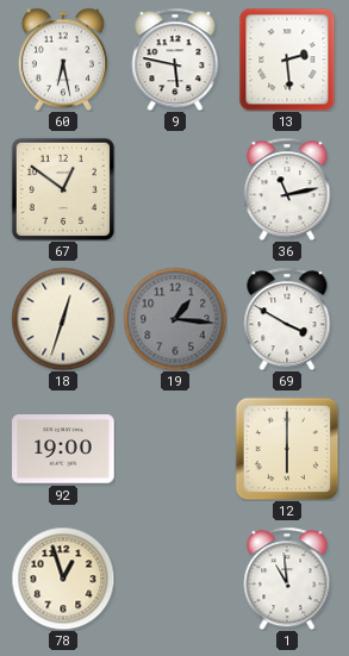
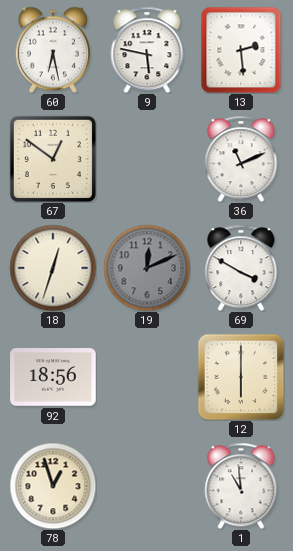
36: 11:13 -> 11:11
19: 1:16 -> 12:11
92: 19:00 -> 18:56
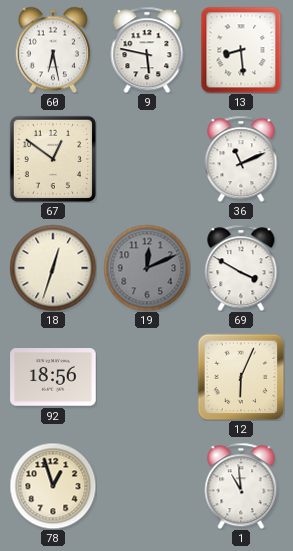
13: 2:29 -> 8:29
12: 6:00 -> 6:04
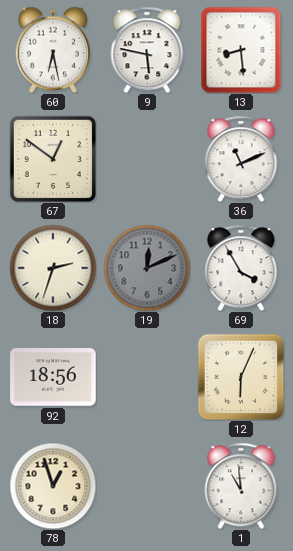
18: 12:33 -> 2:33
69: 3:50 -> 3:55
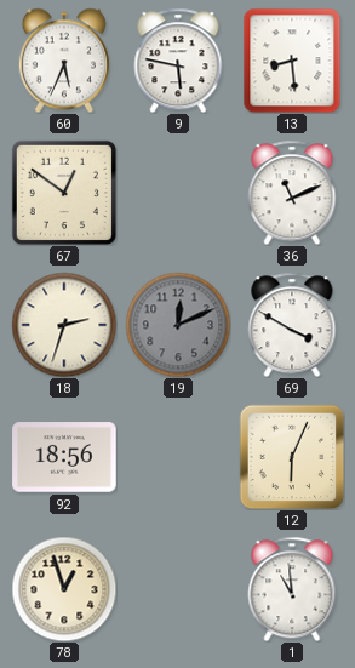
60: 6:28 -> 5:34
69: 3:55 -> 3:50
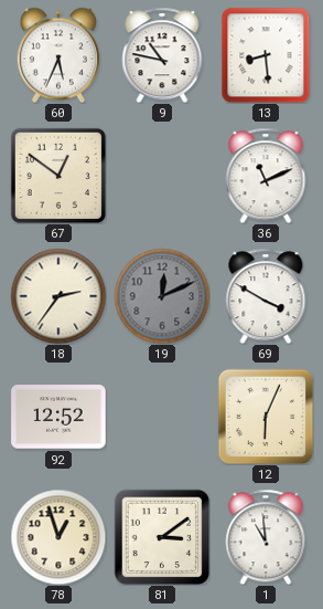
9: 5:47 -> 10:47
18: 2:33 -> 2:36
92: 18:56 -> 12:52
81: none -> 3:09
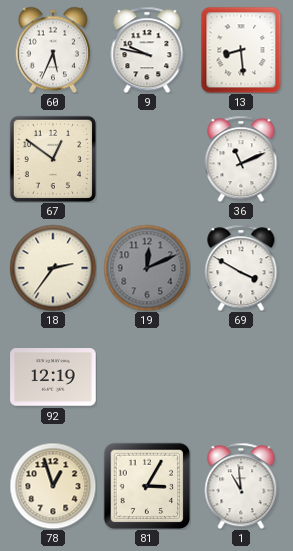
9: 10:47 -> 9:47
92: 12:52 -> 12:19
12: 6:04 -> none
81: 3:09 -> 3:05
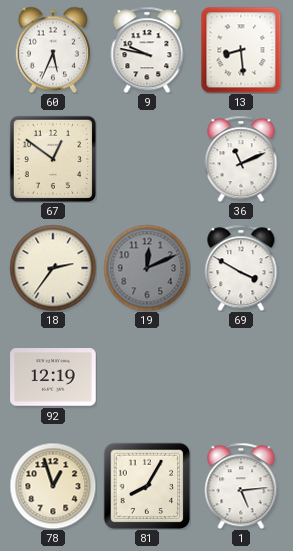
81: 3:05 -> 8:05
1: 10:59 -> 5:14
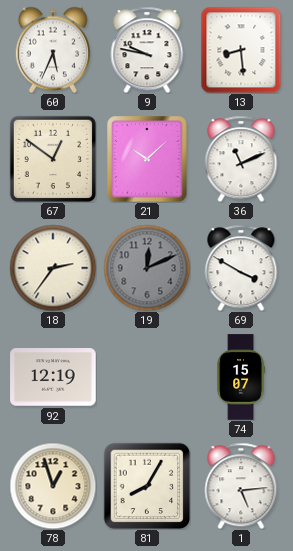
21: none -> 10:08
74: none -> 15:07
